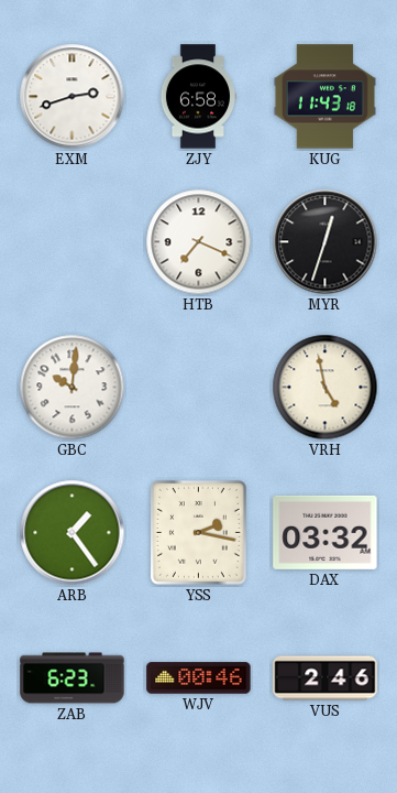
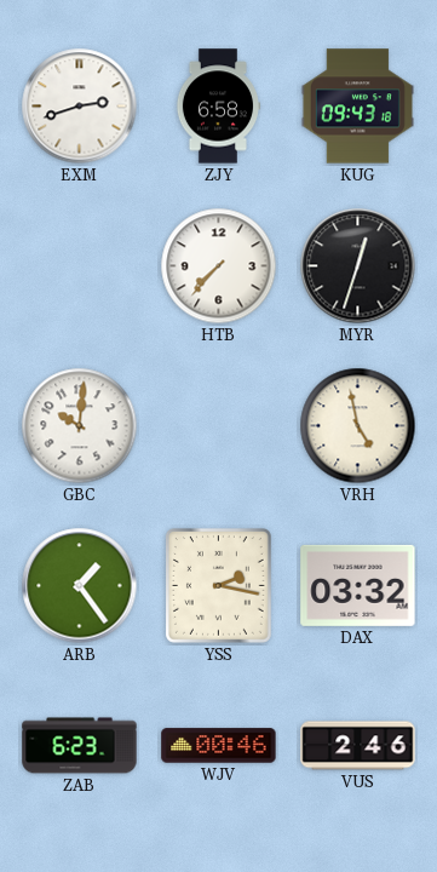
KUG: 11:43 -> 09:43
HTB: 7:19 -> 7:37
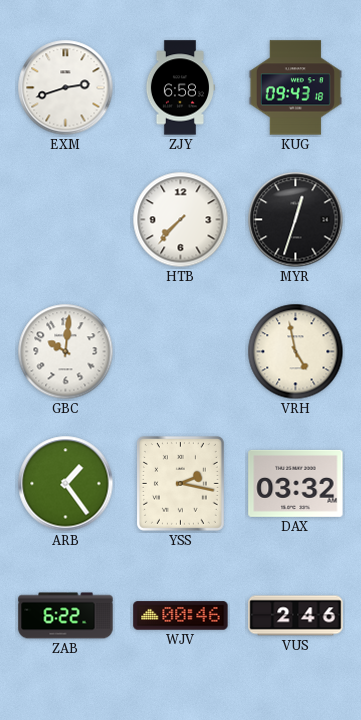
ZAB: 6:23 -> 6:22
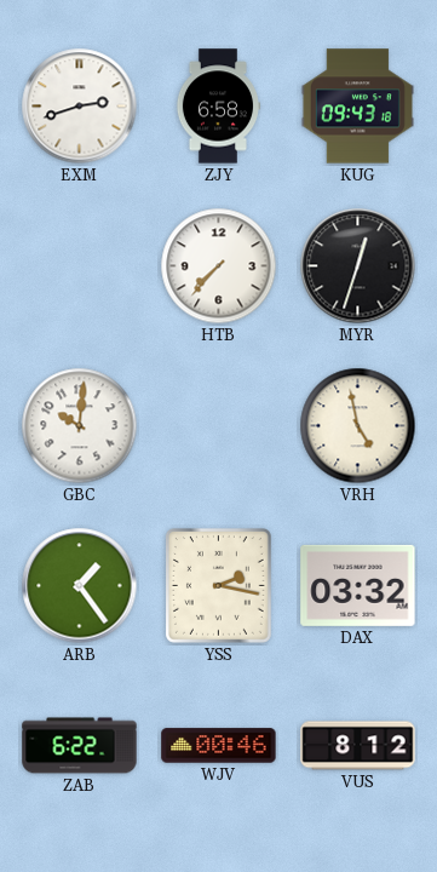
VUS: 2:46 -> 8:12
